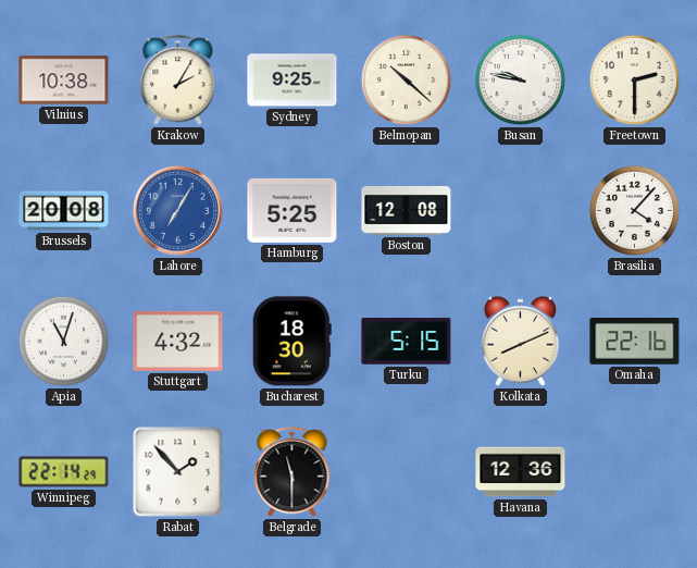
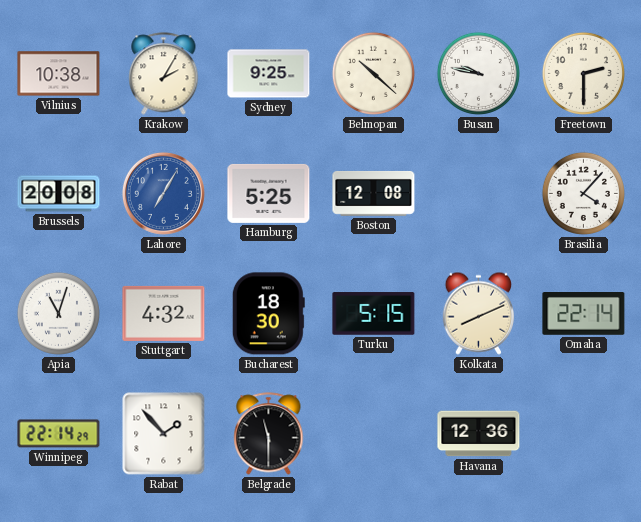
Omaha: 22:16 -> 22:14
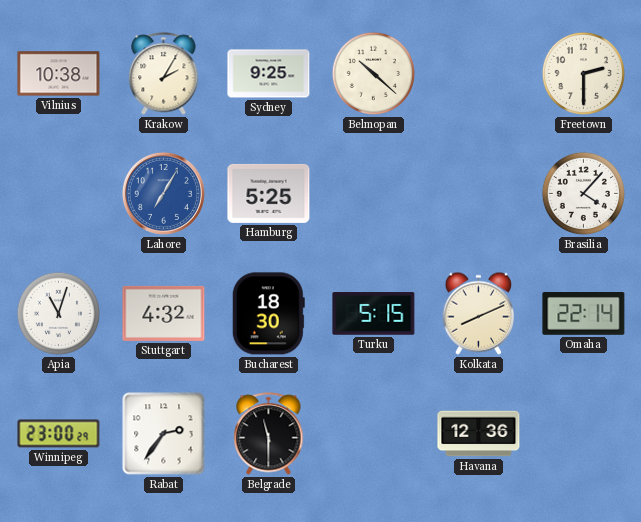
Busan: 9:47 -> none
Brussels: 20:08 -> none
Boston: 12:08 -> none
Winnipeg: 22:14 -> 23:00
Rabat: 1:53 -> 2:36
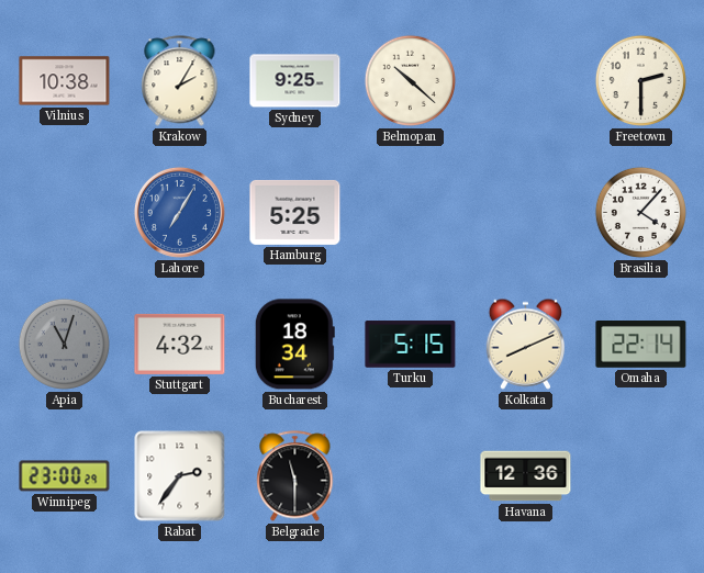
Apia dial: white -> grey
Bucharest: 18:30 -> 18:34
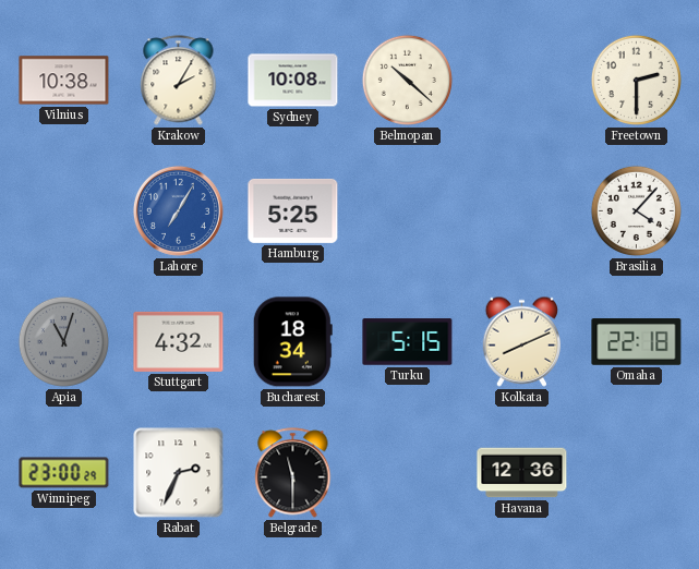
Sydney: 9:25 -> 10:08
Omaha: 22:14 -> 22:18
Rabat: 2:36 -> 2:34
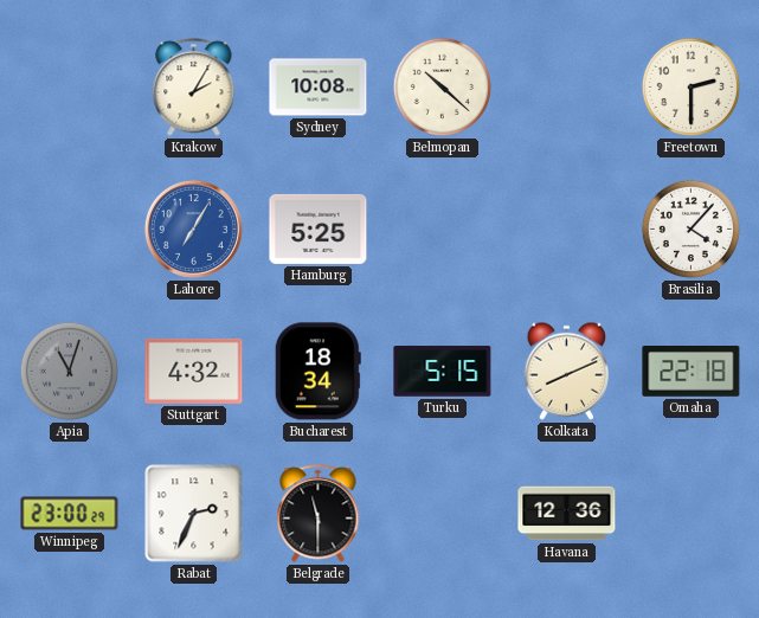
Vilnius: 10:38 -> none
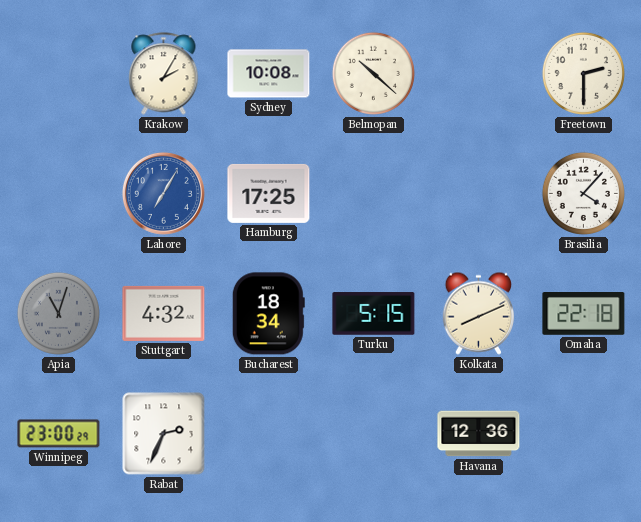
Hamburg: 5:25 -> 17:25
Belgrade: 11:30 -> none
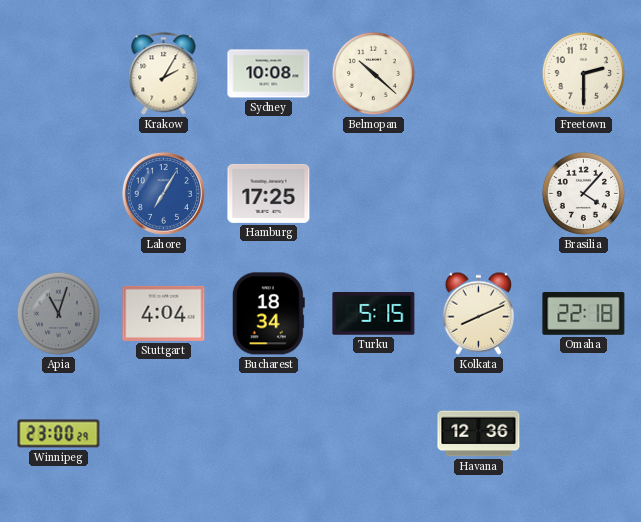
Stuttgart: 4:32 -> 4:04
Rabat: 2:34 -> none
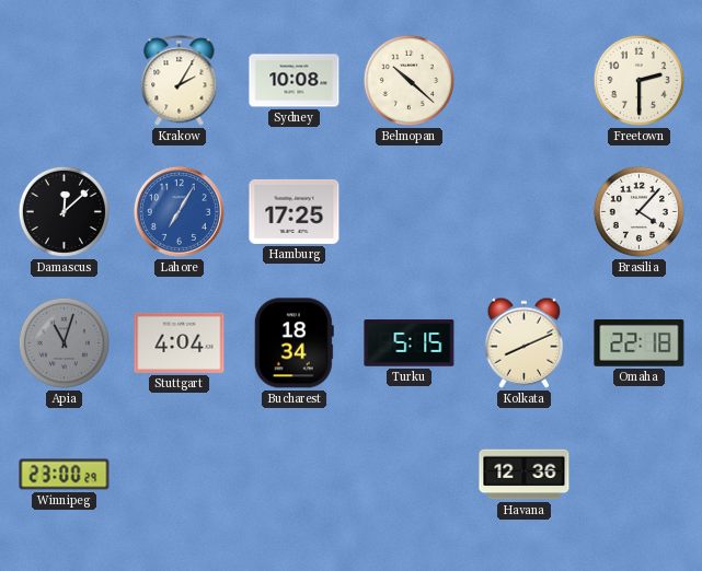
Damascus: none -> 12:08
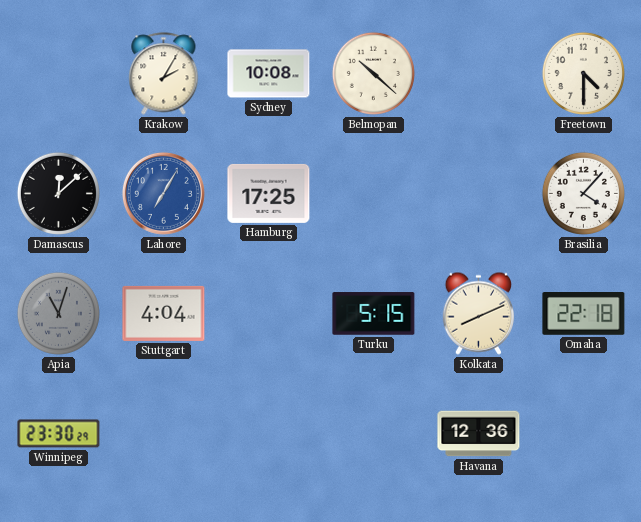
Freetown: 2:30 -> 4:30
Bucharest: 18:34 -> none
Winnipeg: 23:00 -> 23:30
